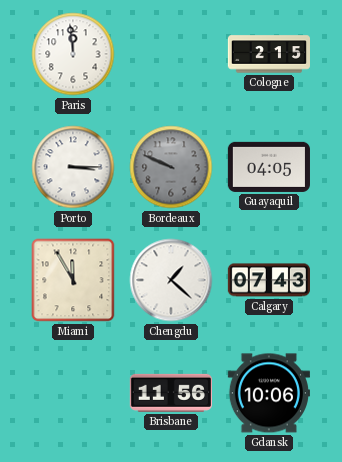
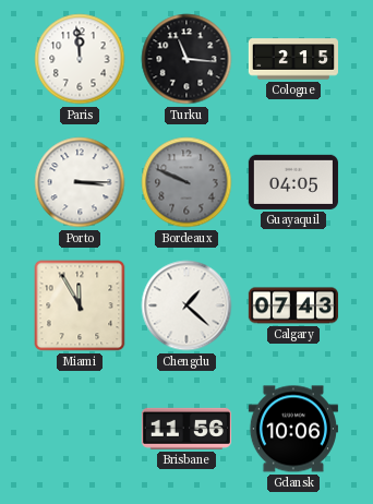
Turku: none -> 11:16
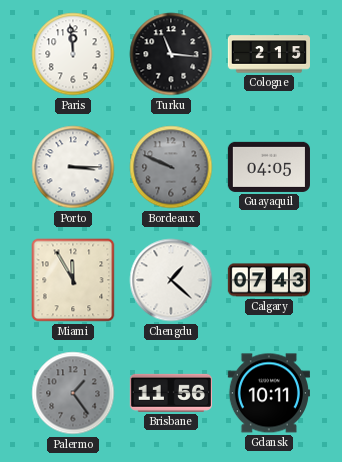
Palermo: none -> 1:24
Gdansk: 10:06 -> 10:11
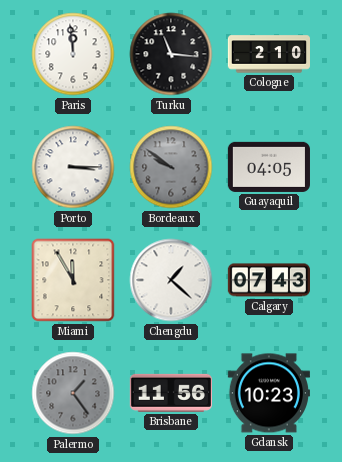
Cologne: 2:15 -> 2:10
Bordeaux: 9:49 -> 9:51
Gdansk: 10:11 -> 10:23
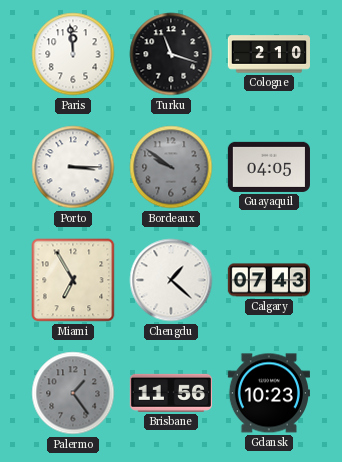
Turku: 11:16 -> 11:18
Miami: 11:55 -> 6:55
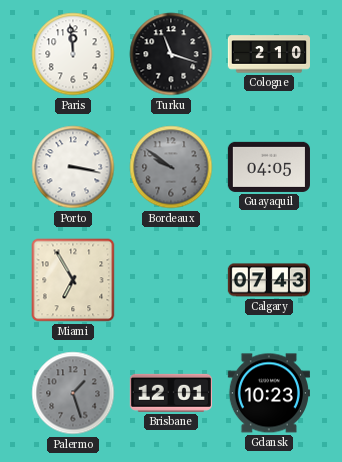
Porto: 3:15 -> 3:17
Chengdu: 1:22 -> none
Palermo: 1:24 -> 1:27
Brisbane: 11:56 -> 12:01
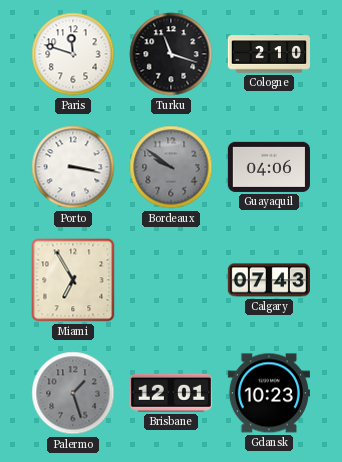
Paris: 11:59 -> 11:48
Guayaquil: 04:05 -> 04:06
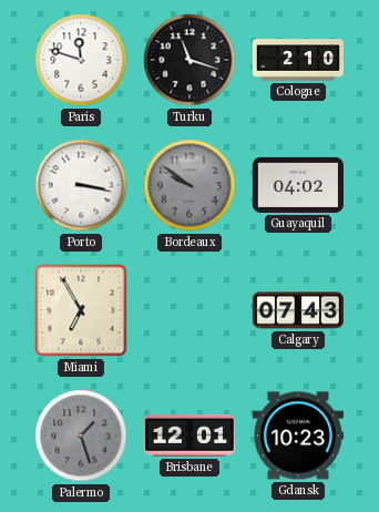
Guayaquil: 04:06 -> 04:02
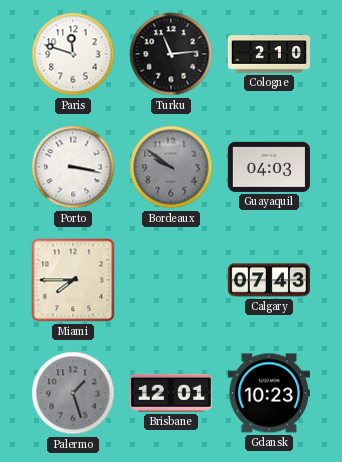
Turku: 11:18 -> 11:14
Guayaquil: 04:02 -> 04:03
Miami: 6:55 -> 7:45
